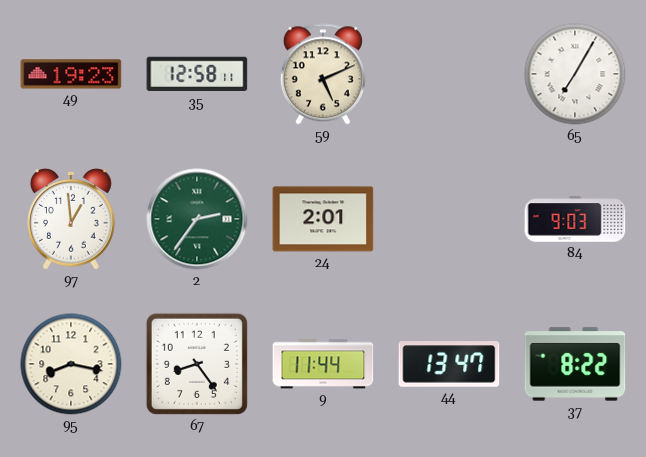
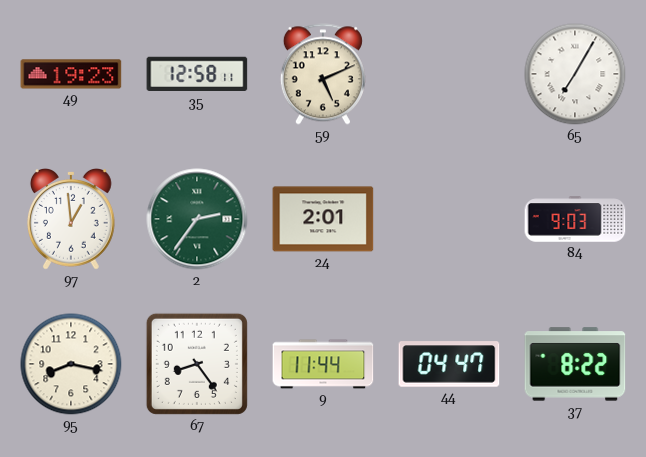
44: 13:47 -> 04:47
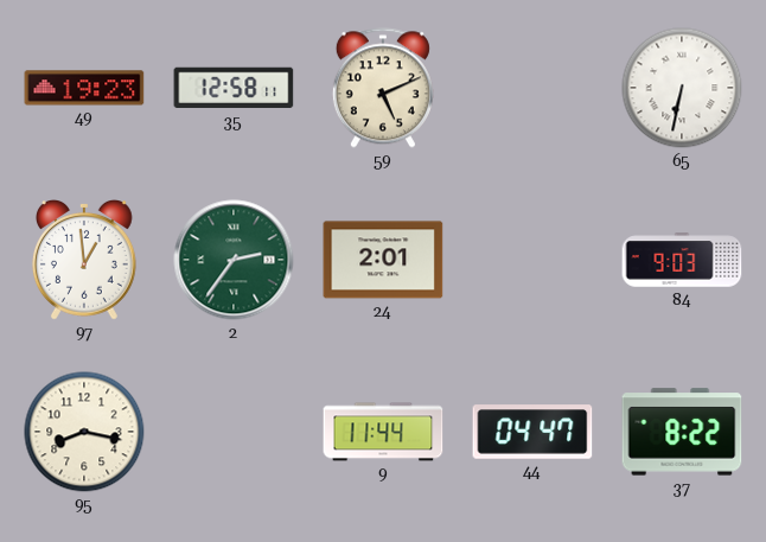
65: 7:05 -> 6:32
67: 8:24 -> none
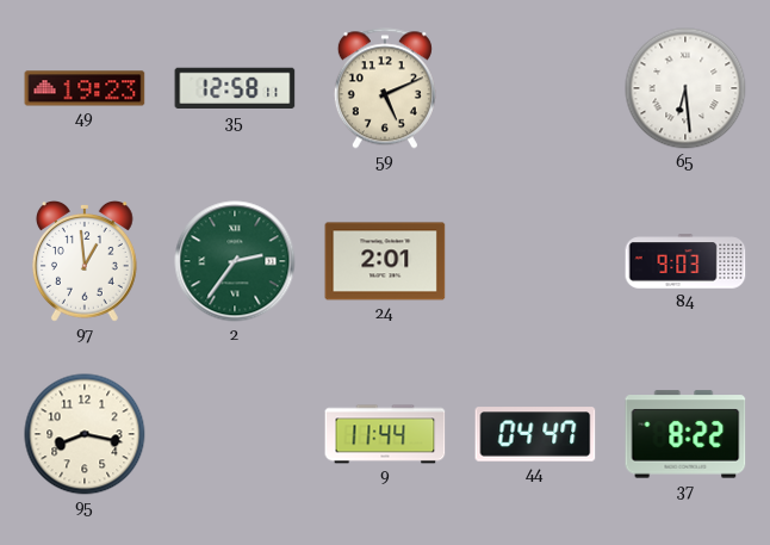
65: 6:32 -> 6:29
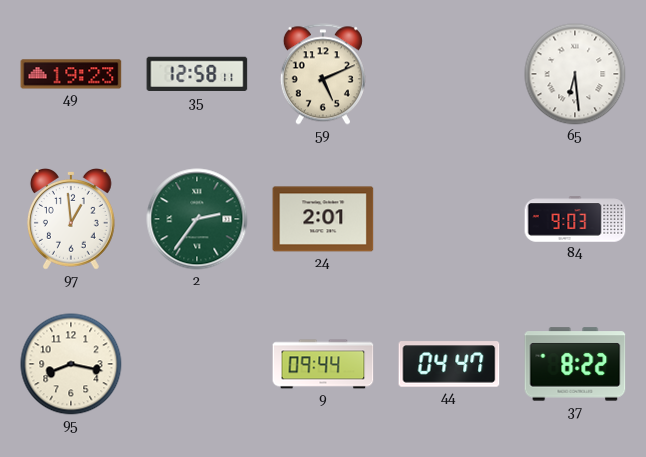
9: 11:44 -> 09:44
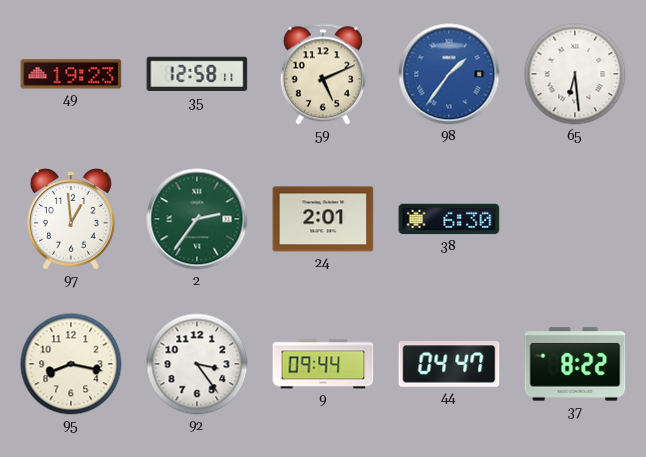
98: none -> 1:36
38: none -> 6:30
84: 9:03 -> none
92: none -> 3:24
